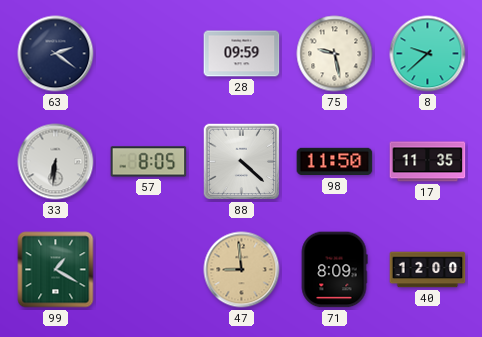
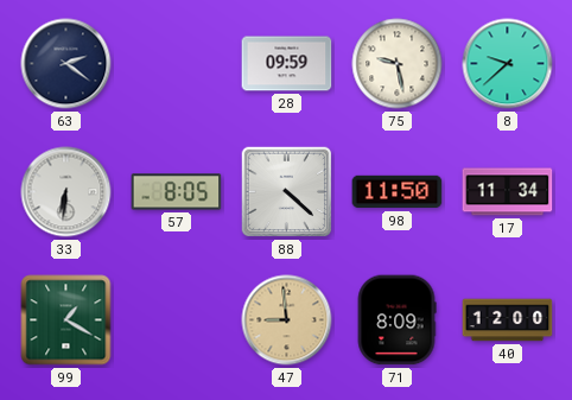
17: 11:35 -> 11:34
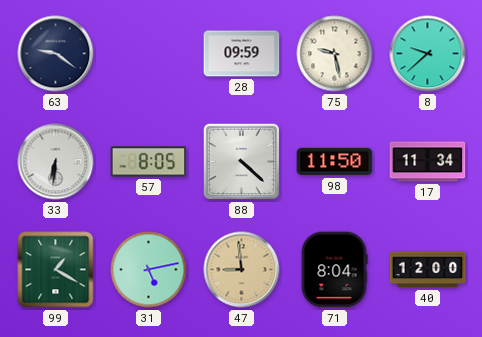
63: 2:21 -> 9:21
31: none -> 5:13
71: 8:09 -> 8:04
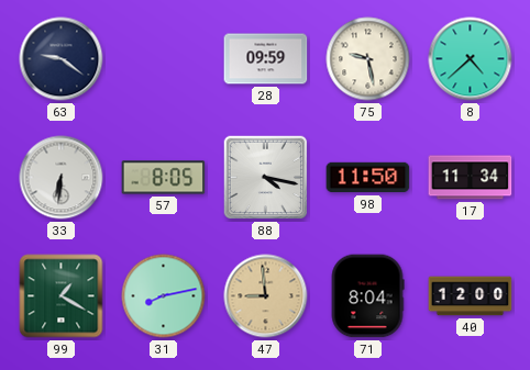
8: 9:38 -> 4:38
88: 4:22 -> 4:17
31: 5:13 -> 8:13
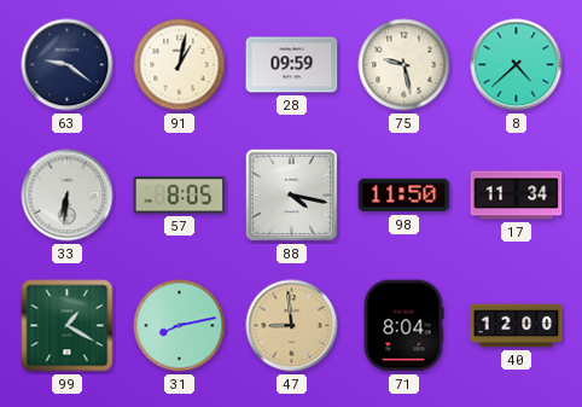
91: none -> 1:02
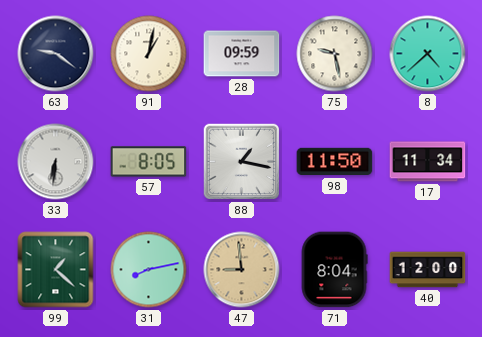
88: 4:17 -> 1:17
99: 1:20 -> 1:22
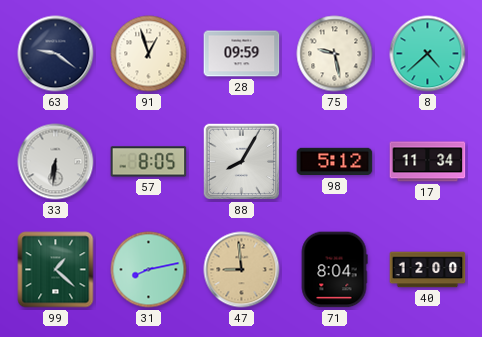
91: 1:02 -> 12:57
88: 1:17 -> 8:05
98: 11:50 -> 5:12
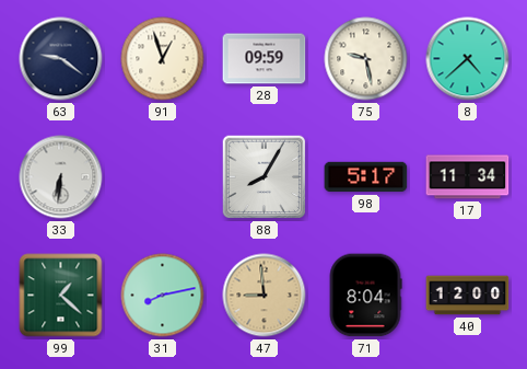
57: 8:05 -> none
98: 5:12 -> 5:17
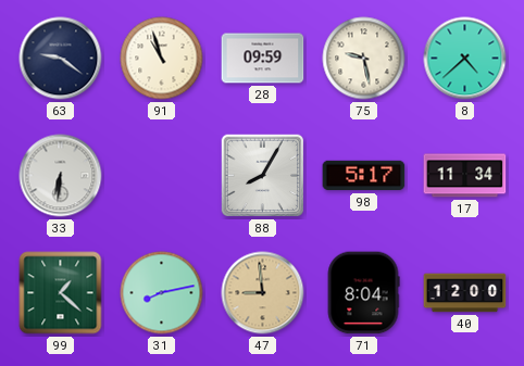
91: 12:57 -> 10:57
